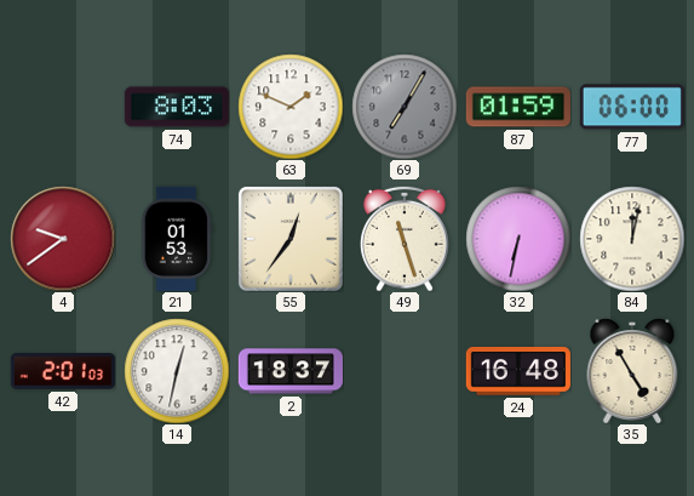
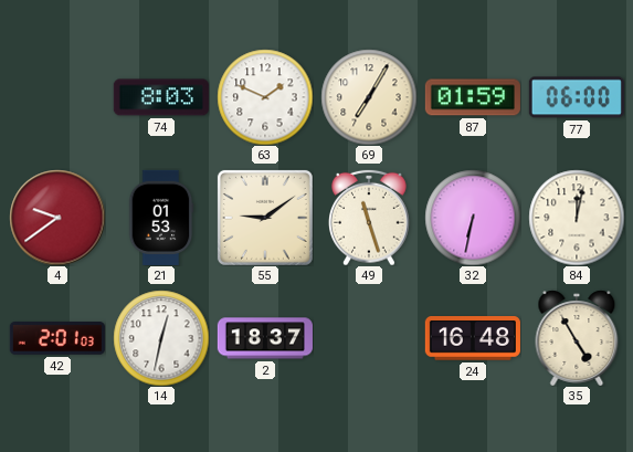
69 dial: grey -> cream
55: 12:36 -> 9:09
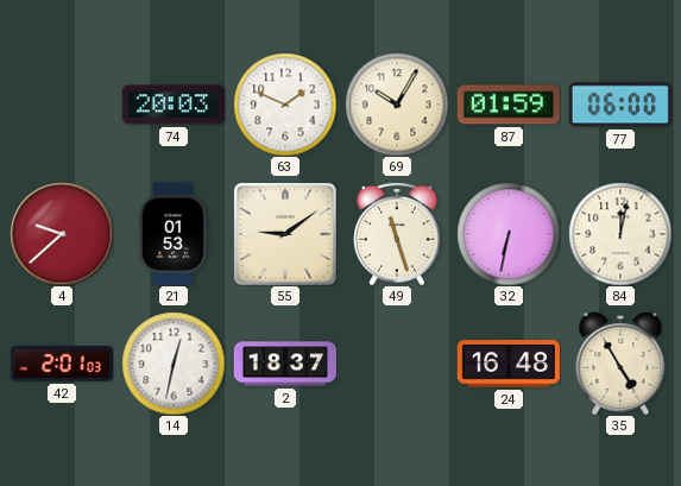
74: 8:03 -> 20:03
69: 7:05 -> 10:05
4: 9:39 -> 9:38
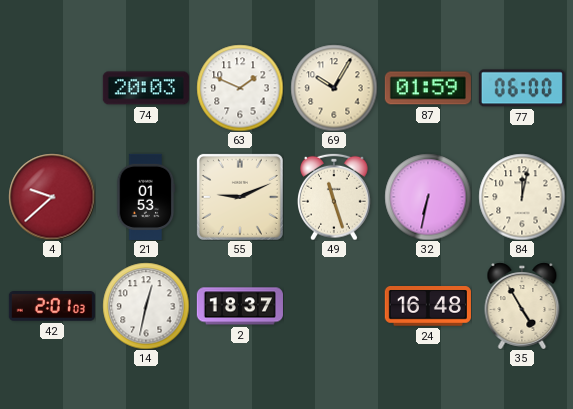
55: 9:09 -> 9:11
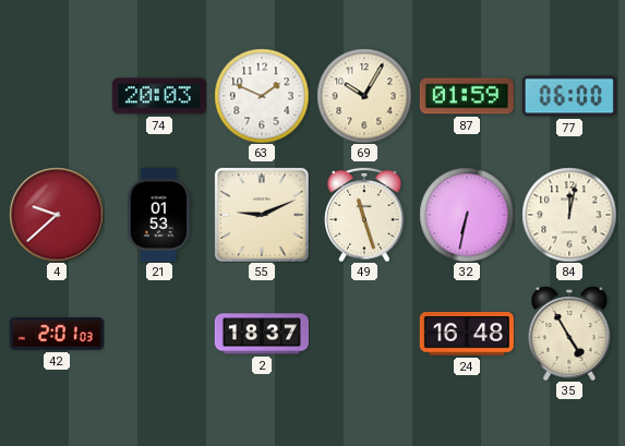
14: 12:32 -> none
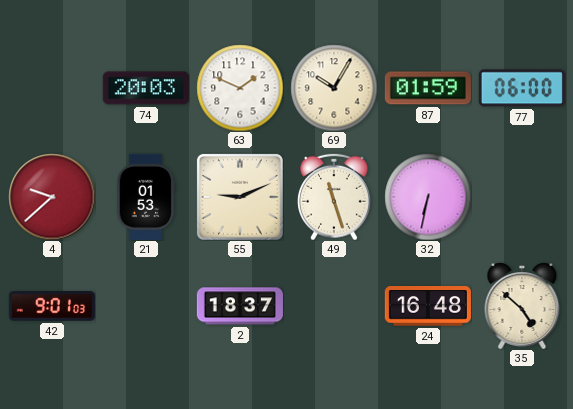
84: 12:02 -> none
42: 2:01 -> 9:01
35: 4:55 -> 4:52
